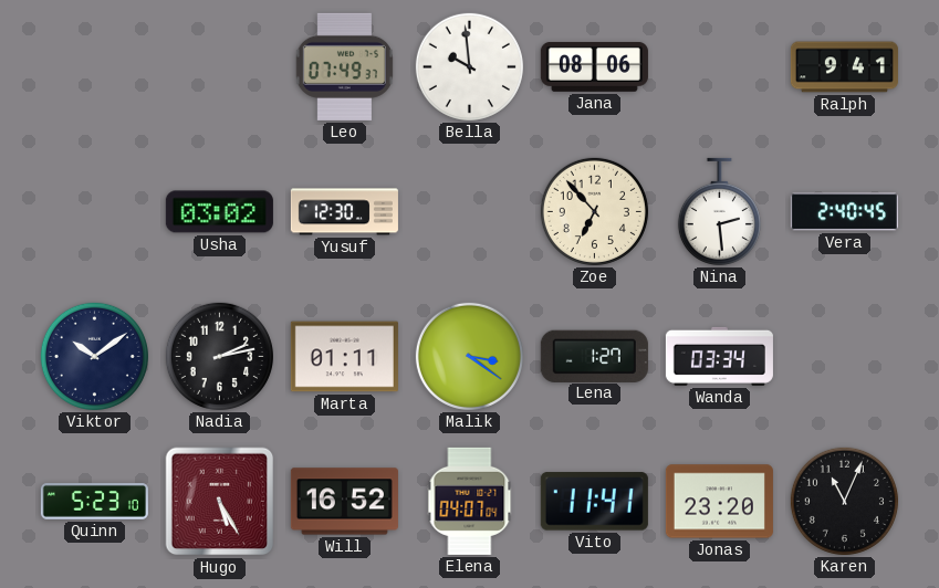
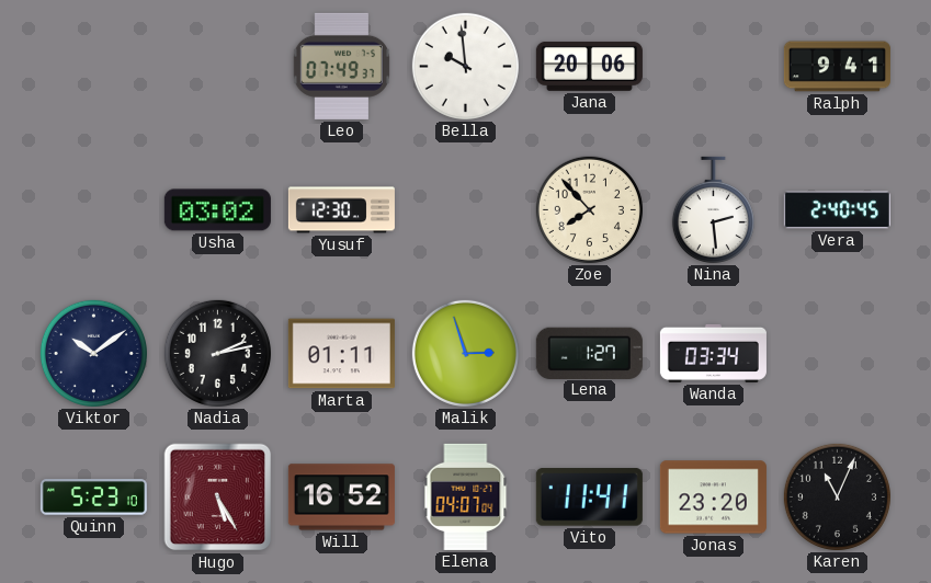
Jana: 08:06 -> 20:06
Zoe: 6:53 -> 7:53
Malik: 3:21 -> 2:57
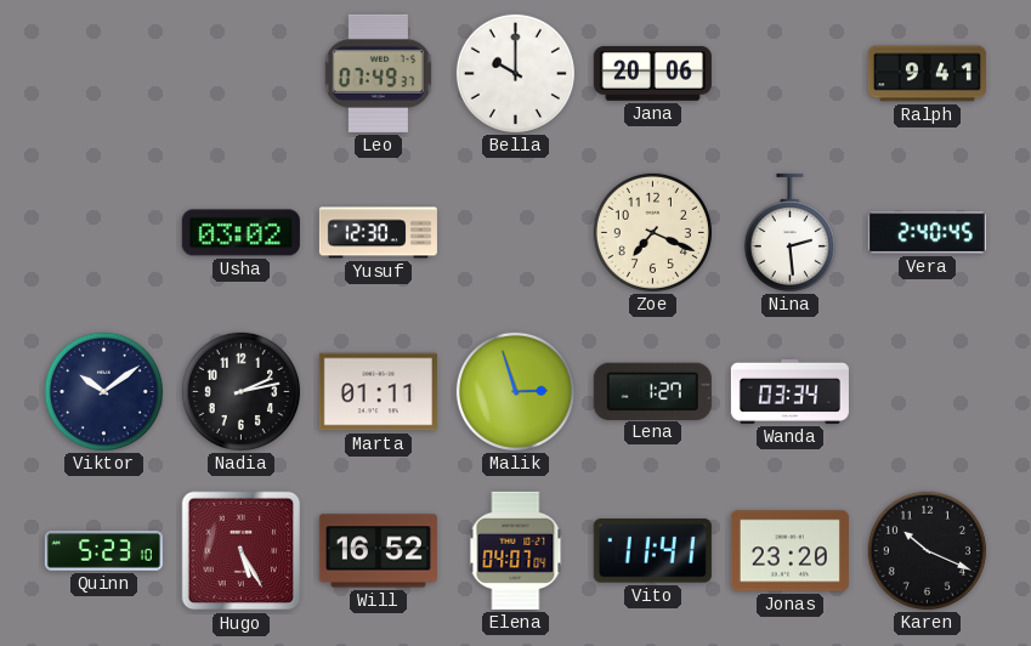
Bella: 9:59 -> 10:00
Zoe: 7:53 -> 7:19
Karen: 11:04 -> 10:19
